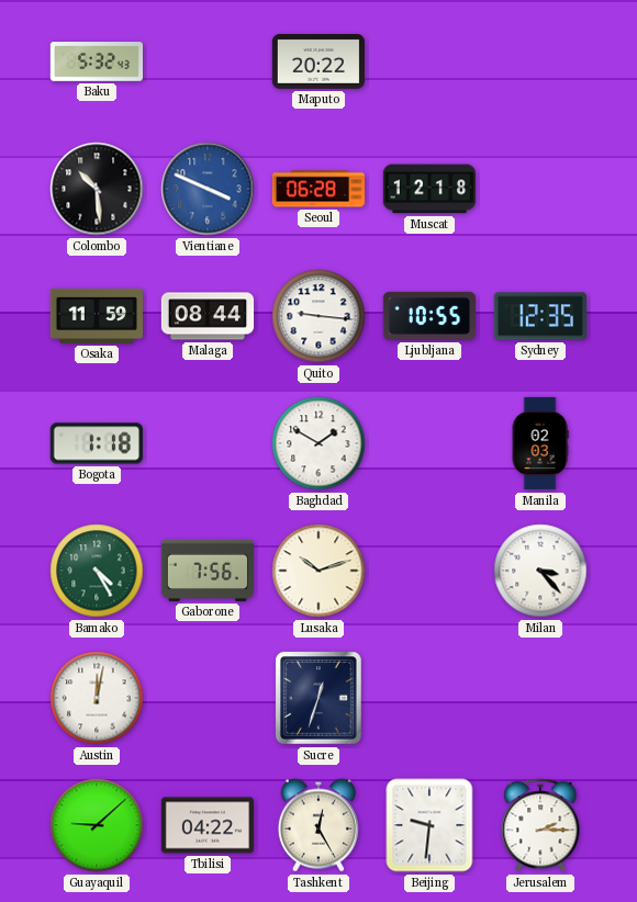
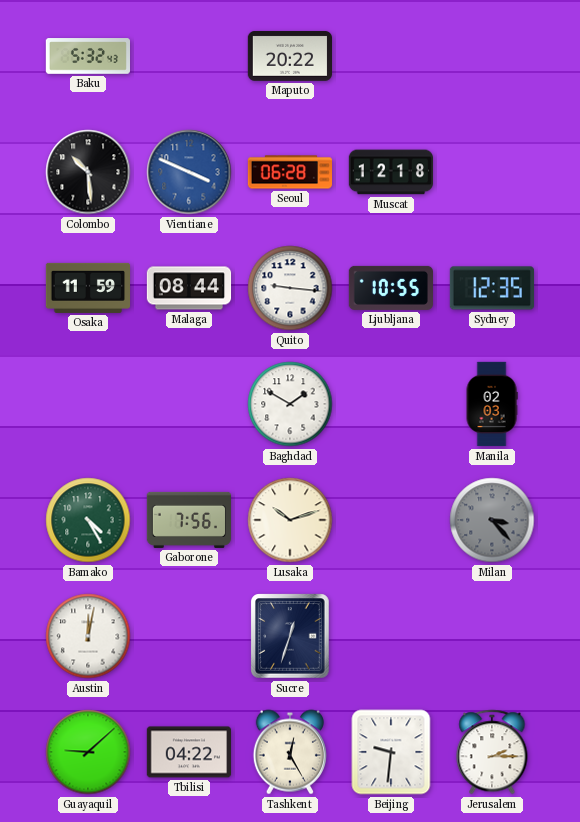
Bogota: 1:18 -> none
Milan dial: white -> grey
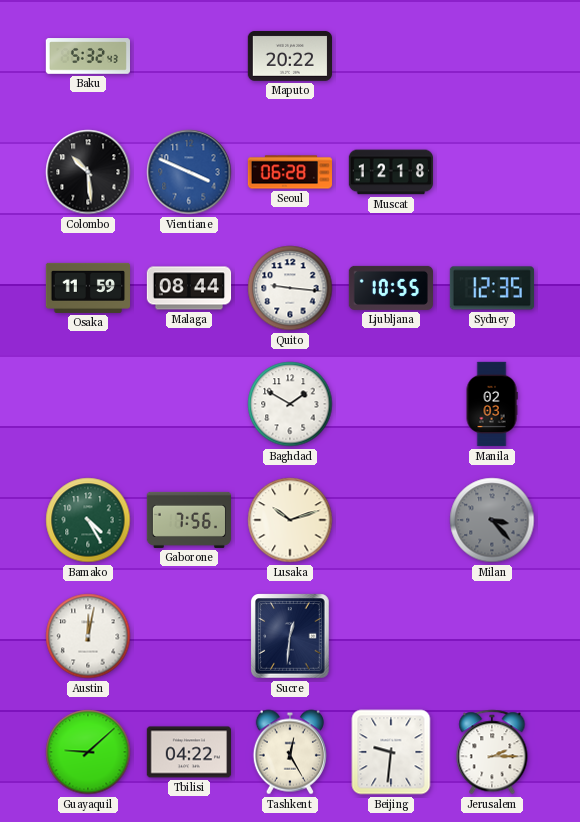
Sucre: 12:33 -> 12:31
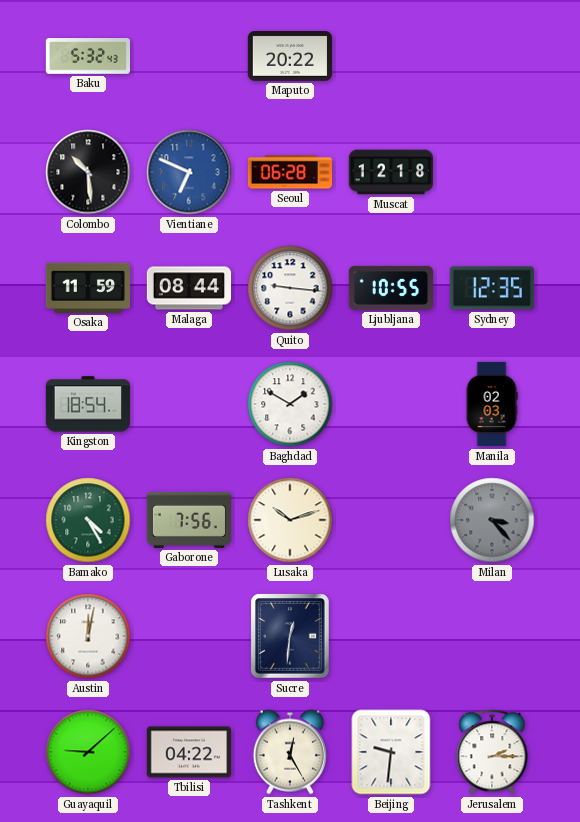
Vientiane: 3:49 -> 6:49
Kingston: none -> 18:54
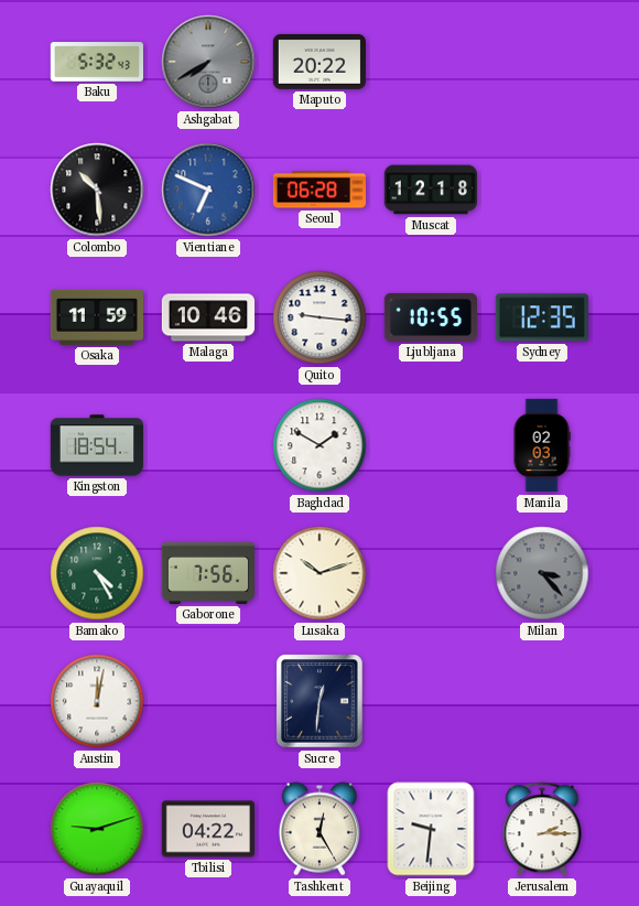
Ashgabat: none -> 7:40
Malaga: 08:44 -> 10:46
Guayaquil: 9:08 -> 9:12
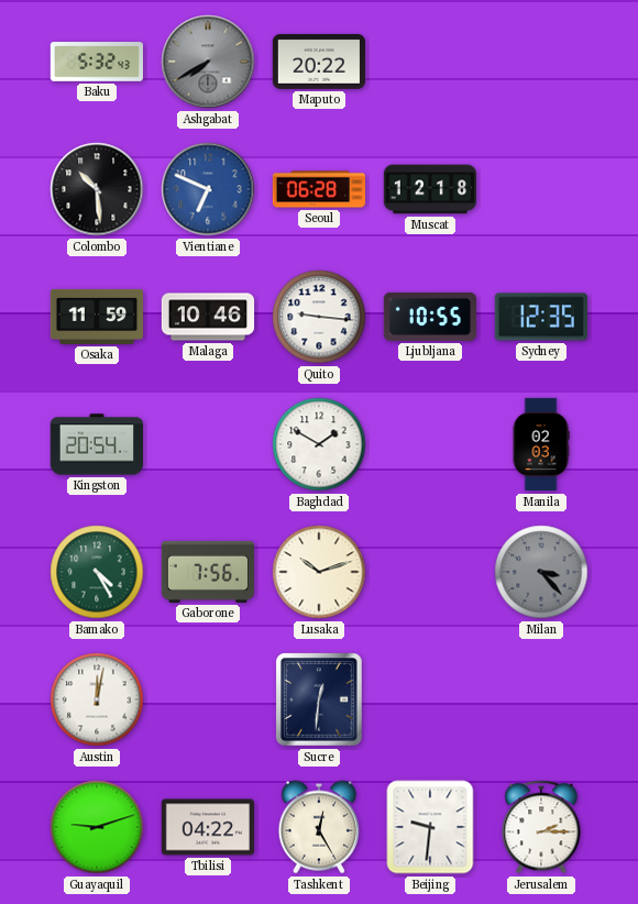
Kingston: 18:54 -> 20:54
